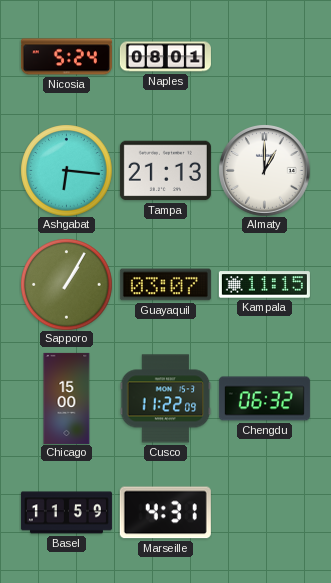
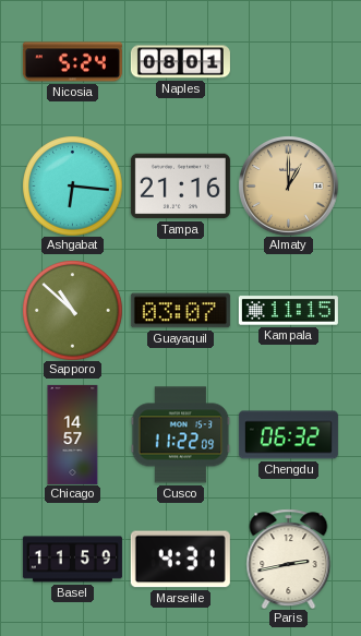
Tampa: 21:13 -> 21:16
Almaty dial: white -> champagne
Sapporo: 1:05 -> 10:52
Chicago: 15:00 -> 14:57
Paris: none -> 2:43
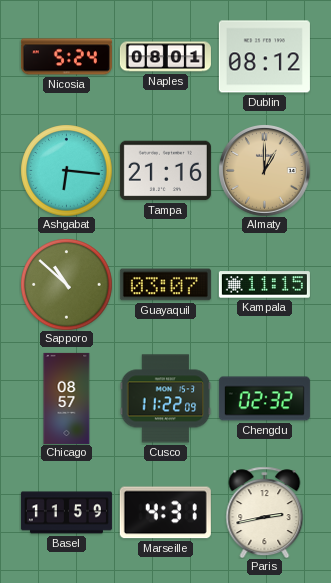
Dublin: none -> 08:12
Chicago: 14:57 -> 08:57
Chengdu: 06:32 -> 02:32
